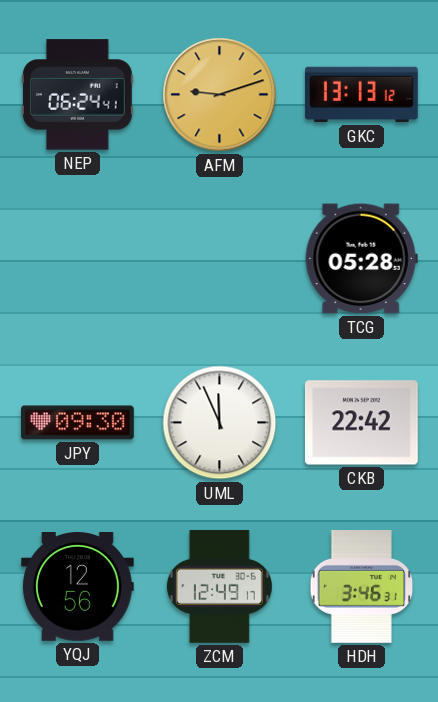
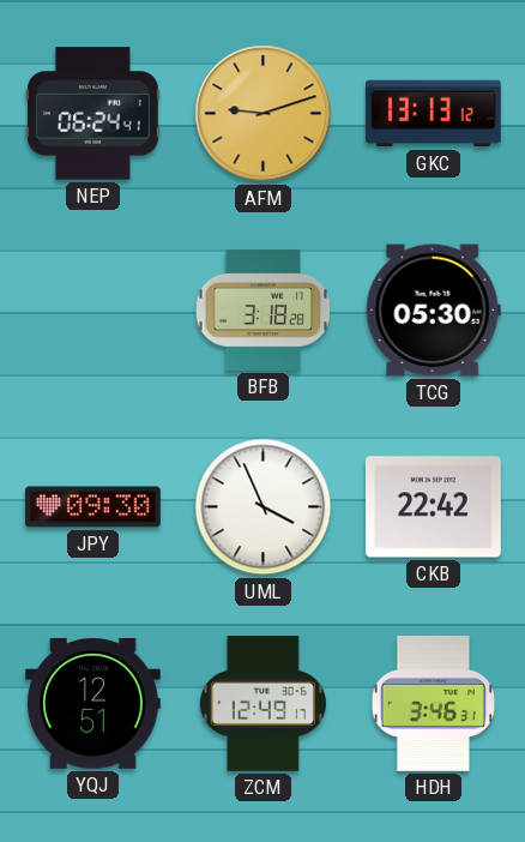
BFB: none -> 3:18
TCG: 05:28 -> 05:30
UML: 11:56 -> 3:56
YQJ: 12:56 -> 12:51
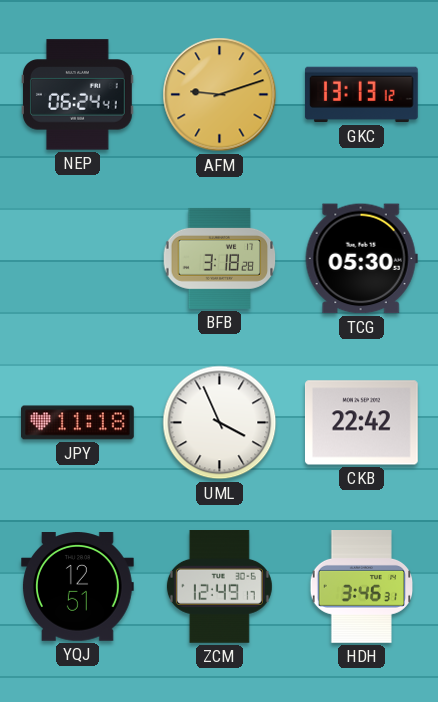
JPY: 09:30 -> 11:18
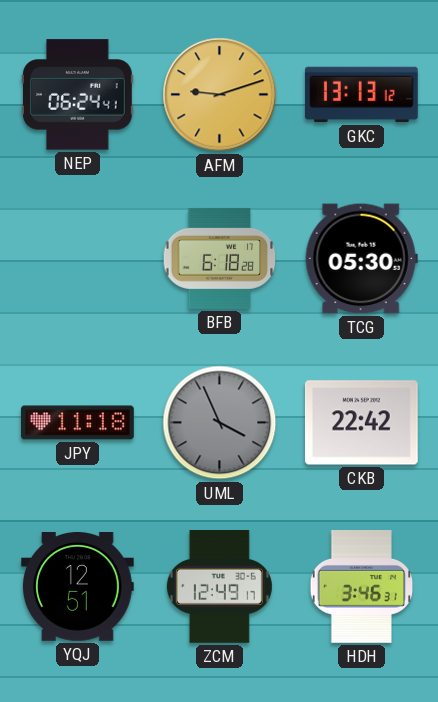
BFB: 3:18 -> 6:18
UML dial: white -> grey
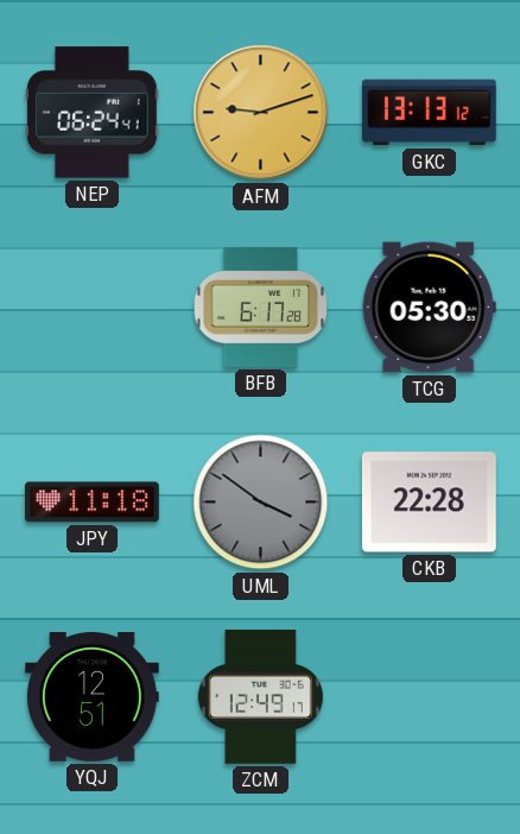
BFB: 6:18 -> 6:17
UML: 3:56 -> 3:51
CKB: 22:42 -> 22:28
HDH: 3:46 -> none
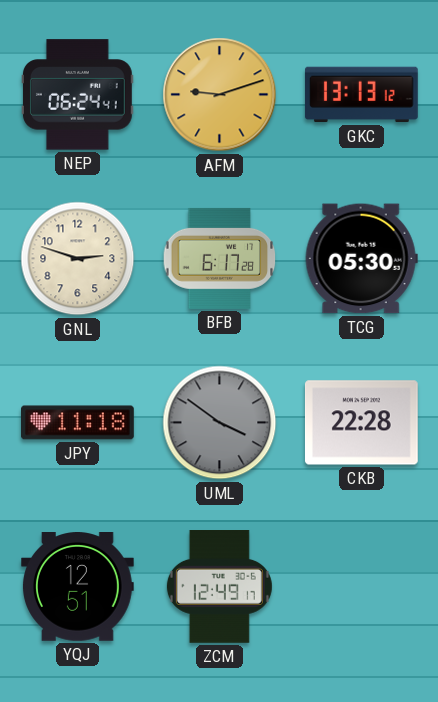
GNL: none -> 2:48
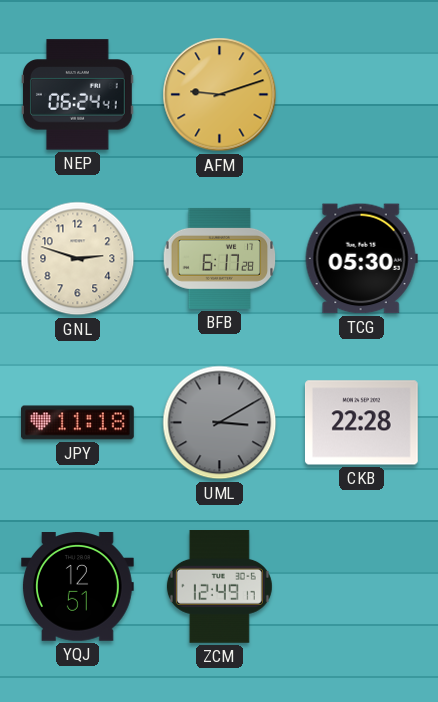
GKC: 13:13 -> none
UML: 3:51 -> 3:10
